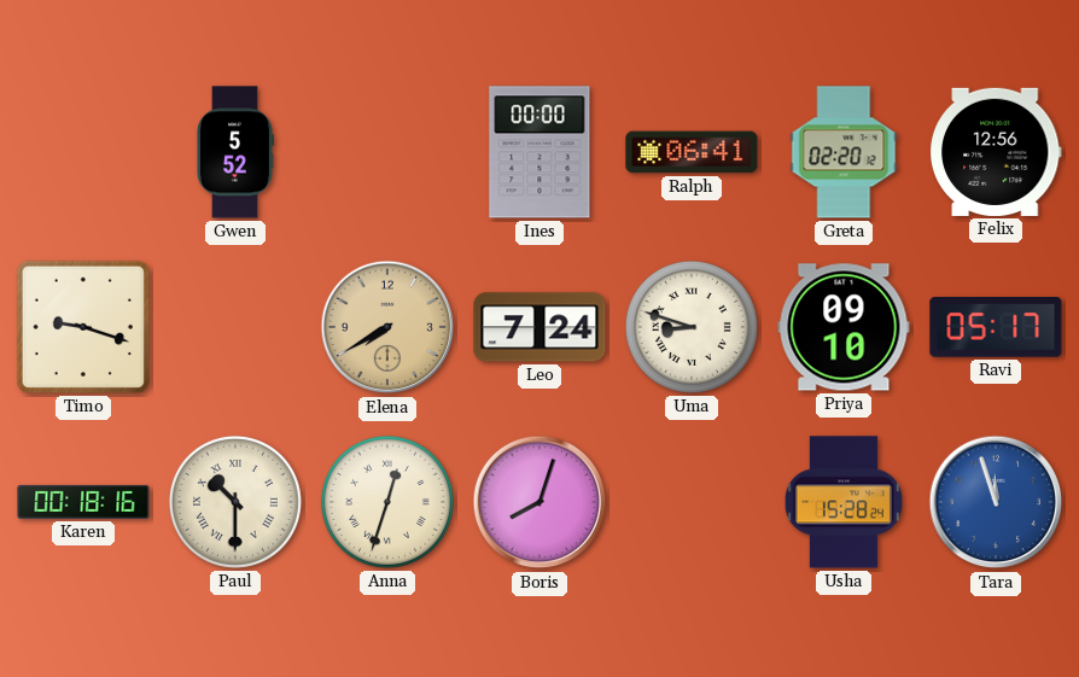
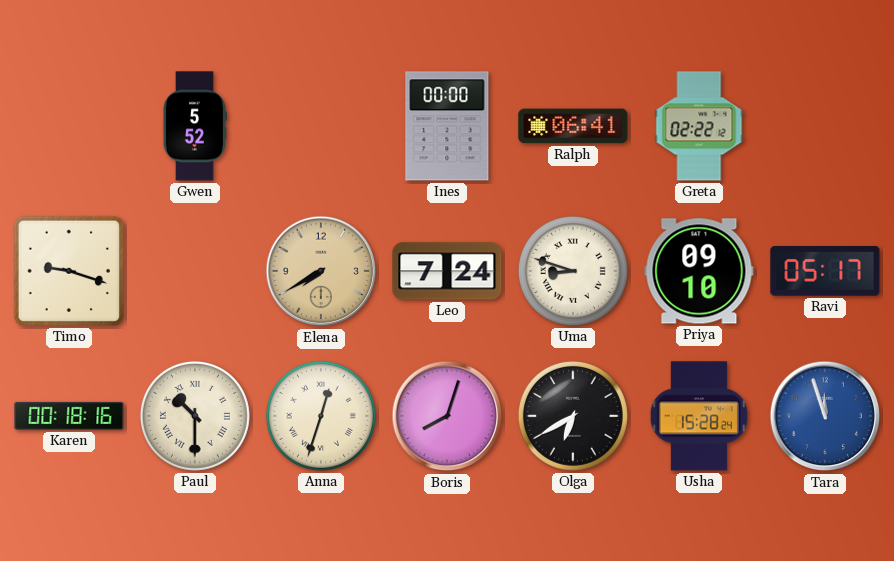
Greta: 02:20 -> 02:22
Felix: 12:56 -> none
Olga: none -> 6:40
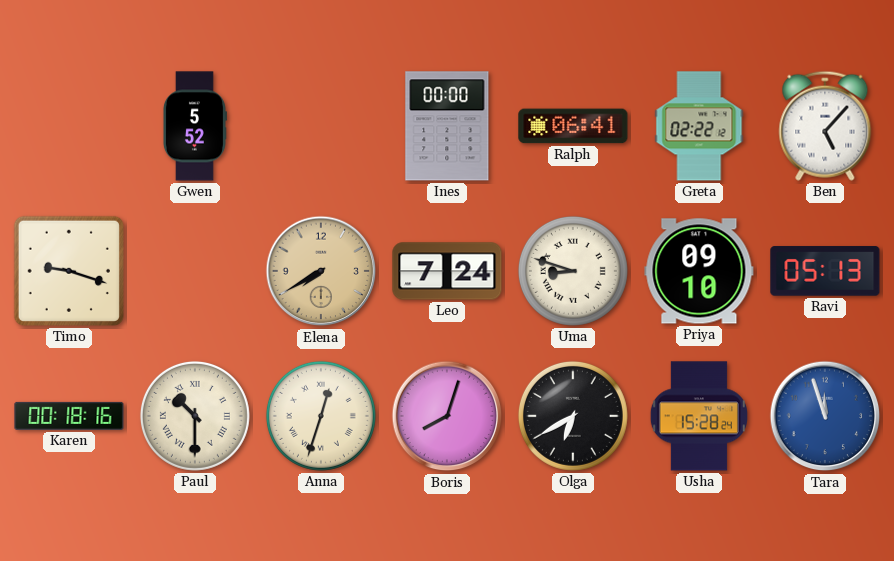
Ben: none -> 5:07
Ravi: 05:17 -> 05:13
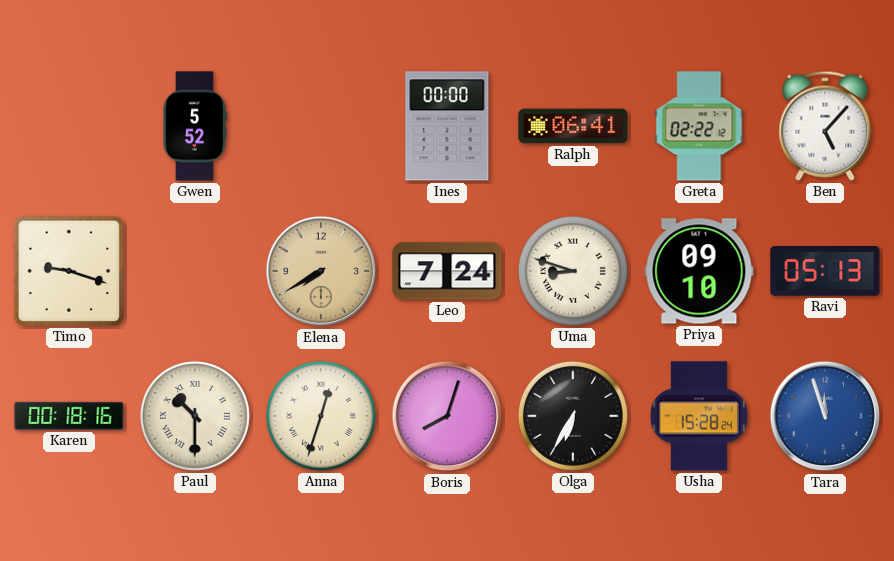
Olga: 6:40 -> 6:35
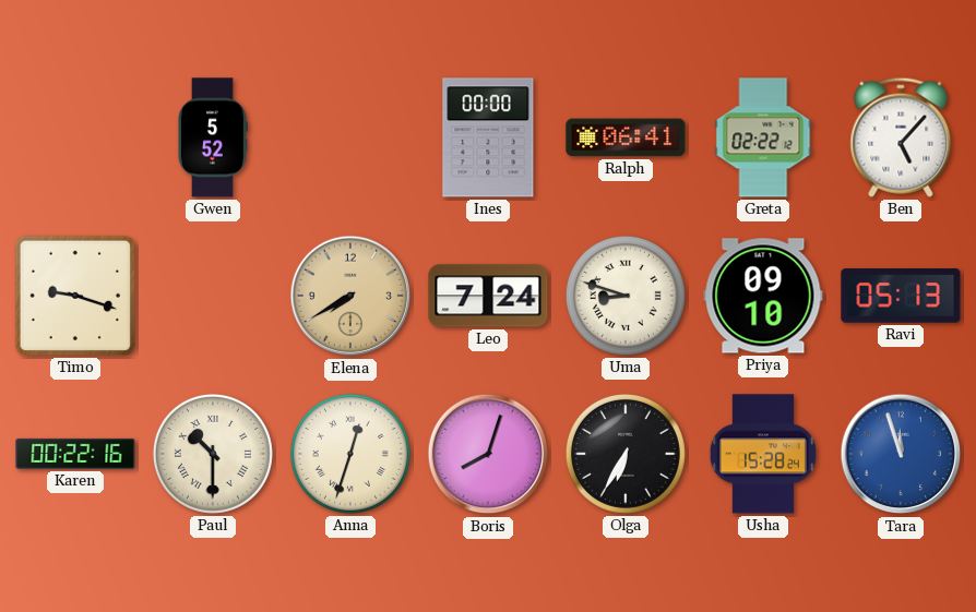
Karen: 00:18 -> 00:22
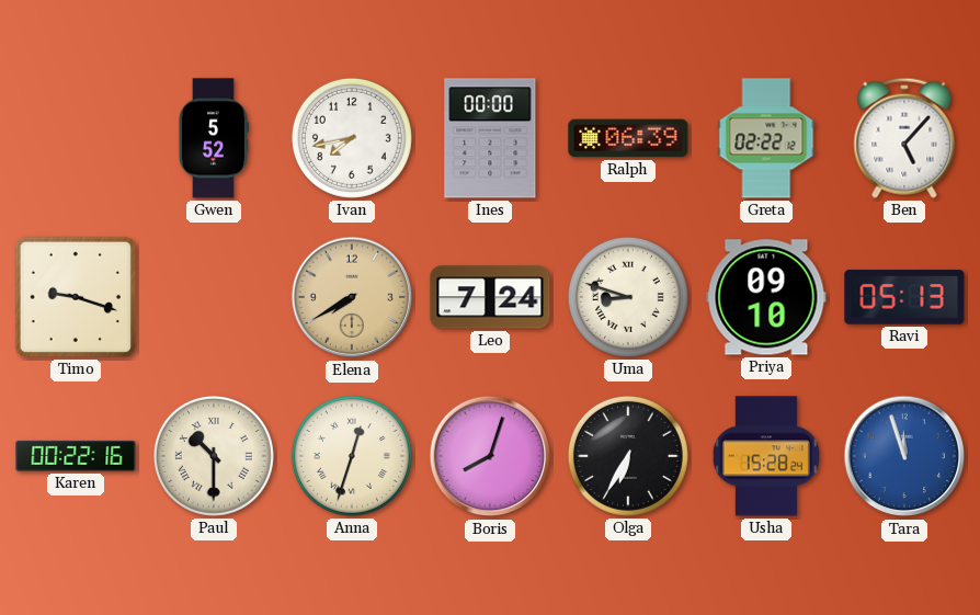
Ivan: none -> 7:43
Ralph: 06:41 -> 06:39
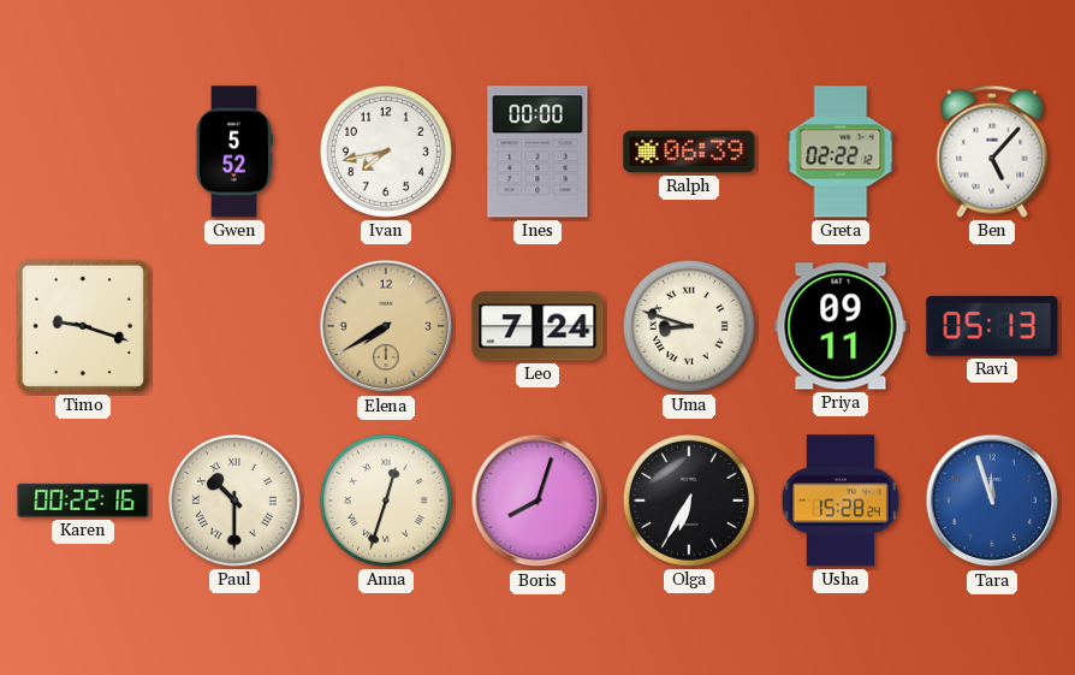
Priya: 09:10 -> 09:11
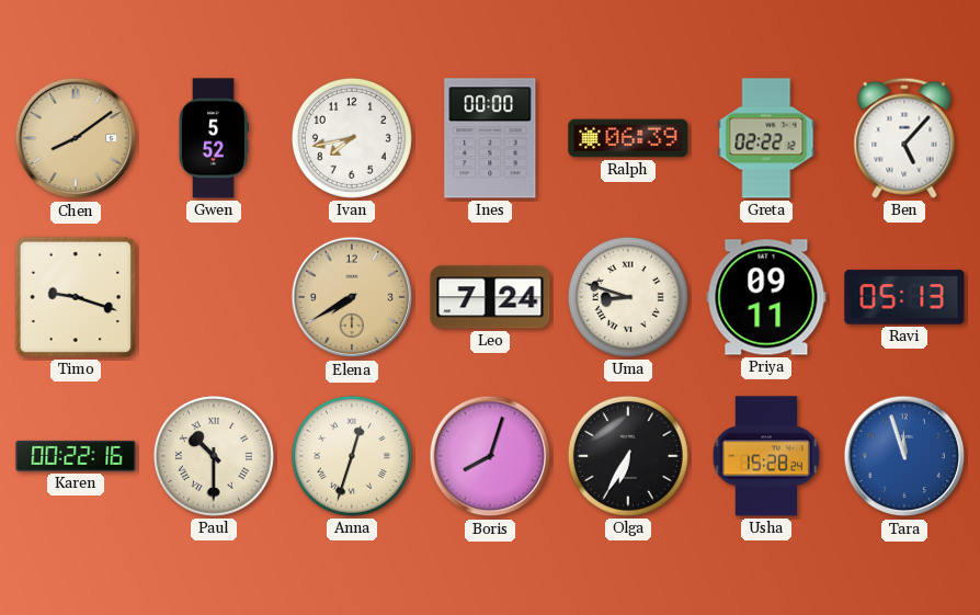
Chen: none -> 8:09
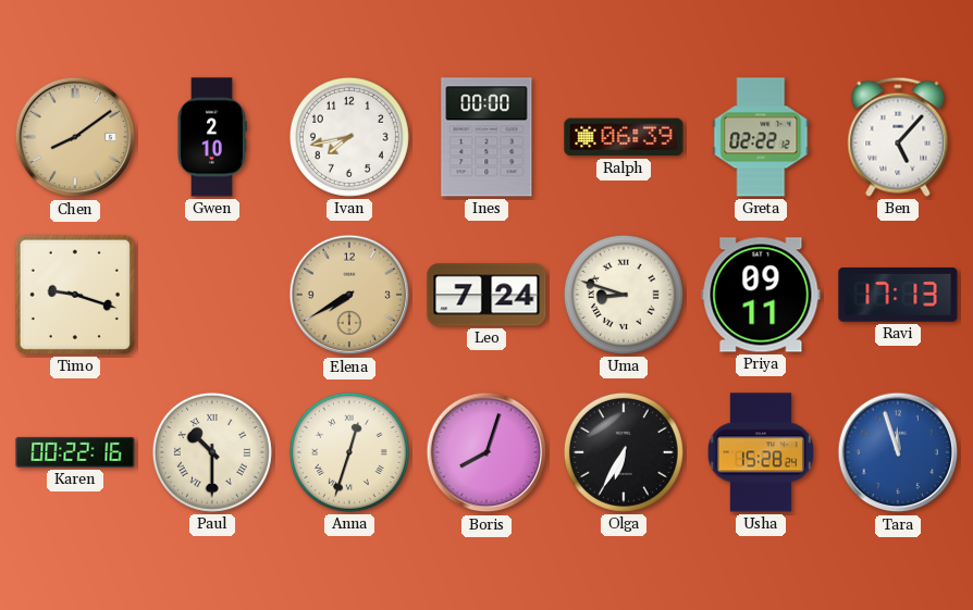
Gwen: 5:52 -> 2:10
Ravi: 05:13 -> 17:13
